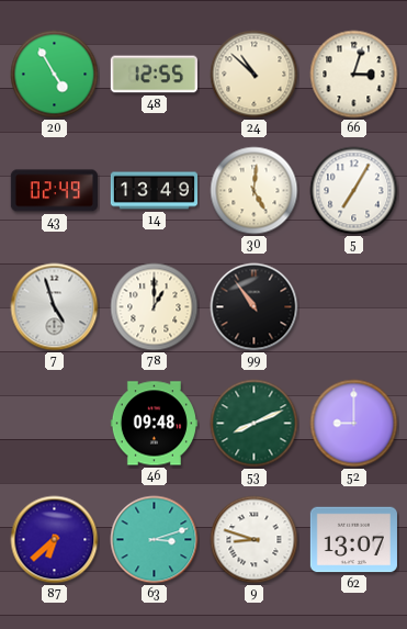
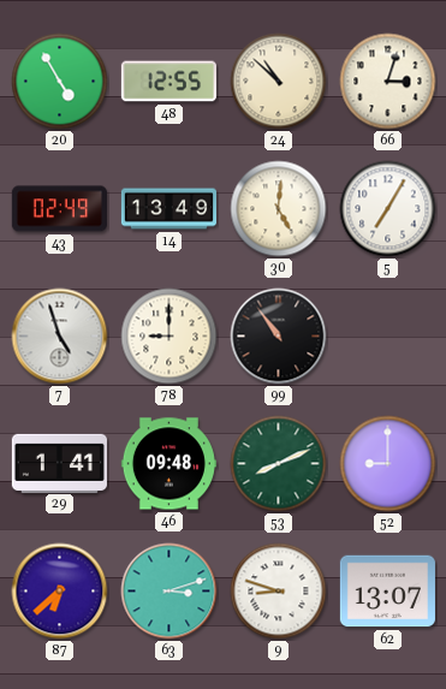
78: 1:00 -> 9:00
29: none -> 1:41
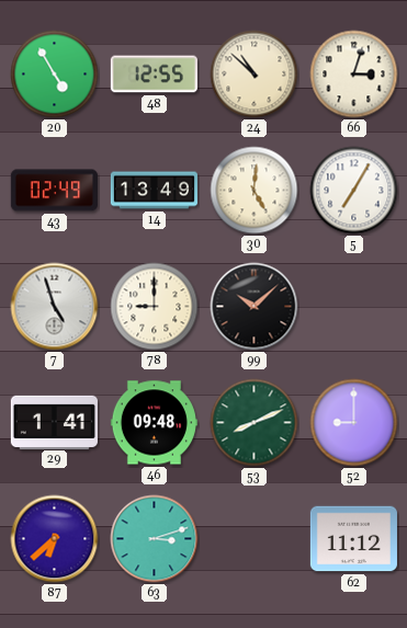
99: 10:54 -> 10:08
9: 8:48 -> none
62: 13:07 -> 11:12
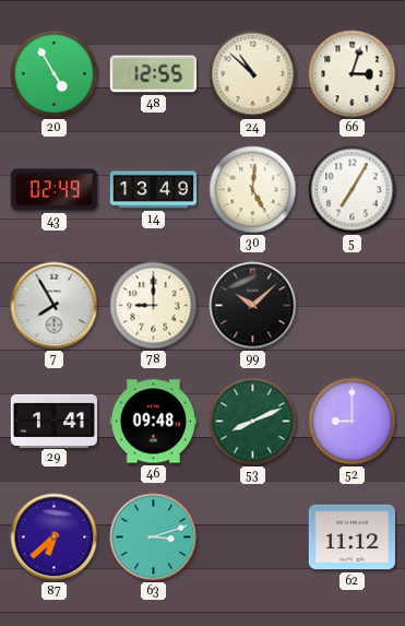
7: 4:57 -> 7:55
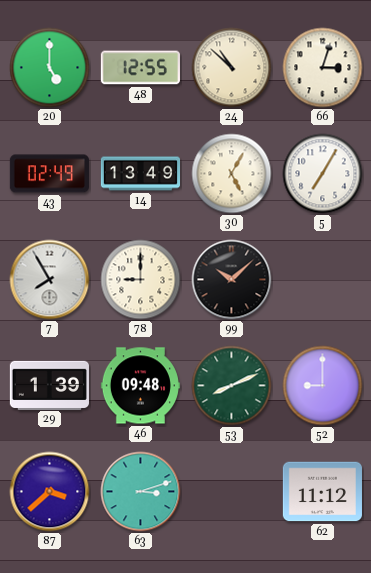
20: 4:55 -> 5:00
30: 5:01 -> 5:05
29: 1:41 -> 1:39
87: 6:38 -> 3:38
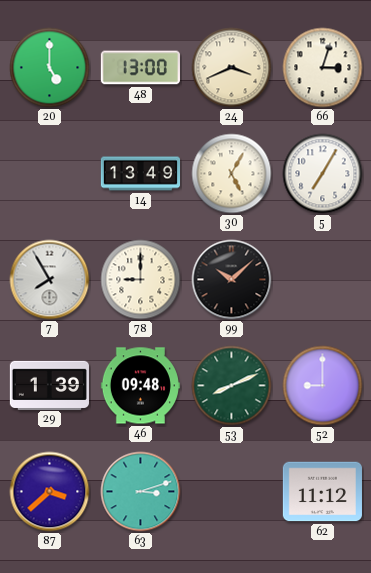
48: 12:55 -> 13:00
24: 10:52 -> 3:41
43: 02:49 -> none
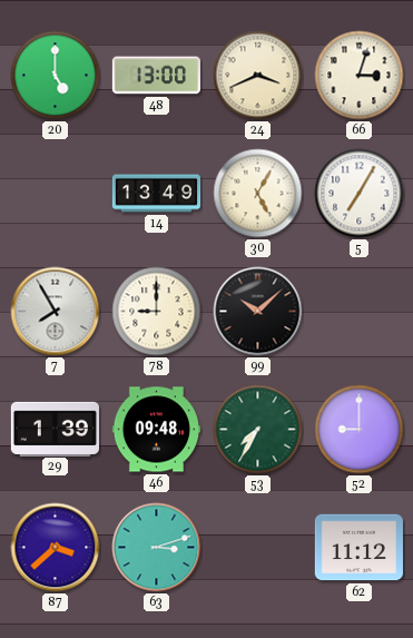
53: 8:11 -> 7:35
